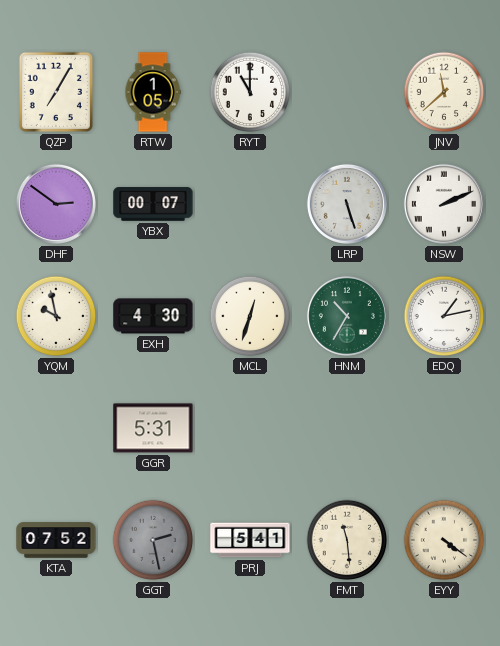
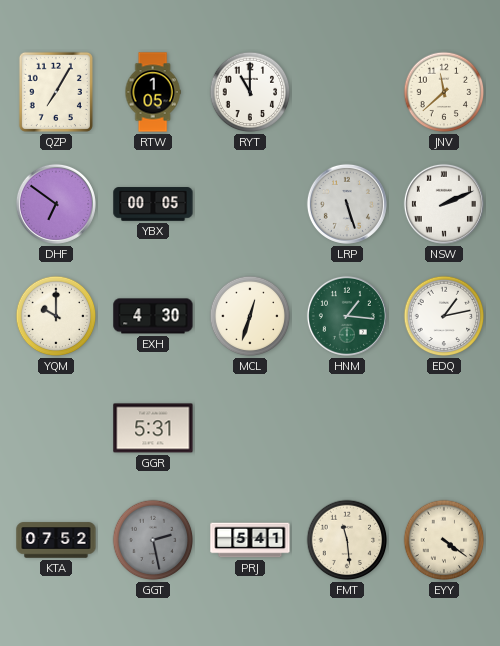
DHF: 2:51 -> 6:51
YBX: 00:07 -> 00:05
YQM: 9:58 -> 10:00
HNM: 10:35 -> 1:16
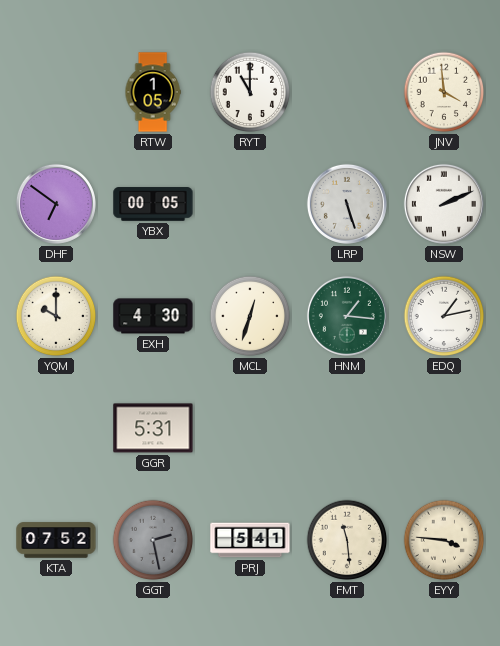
QZP: 7:05 -> none
JNV: 11:38 -> 3:59
EYY: 4:21 -> 3:46
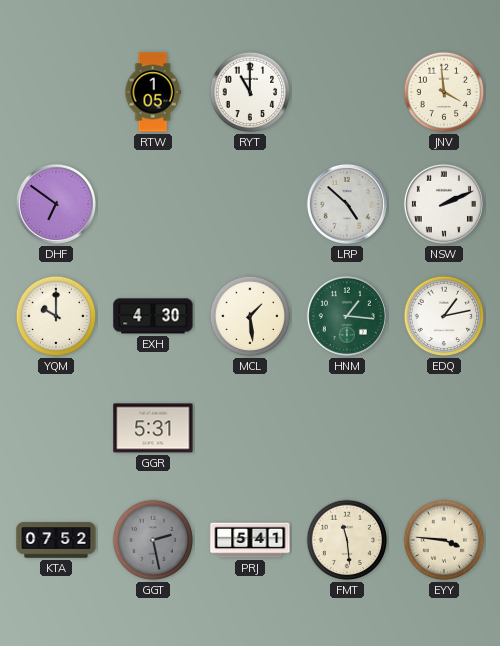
YBX: 00:05 -> none
LRP: 5:27 -> 4:52
MCL: 12:33 -> 1:29
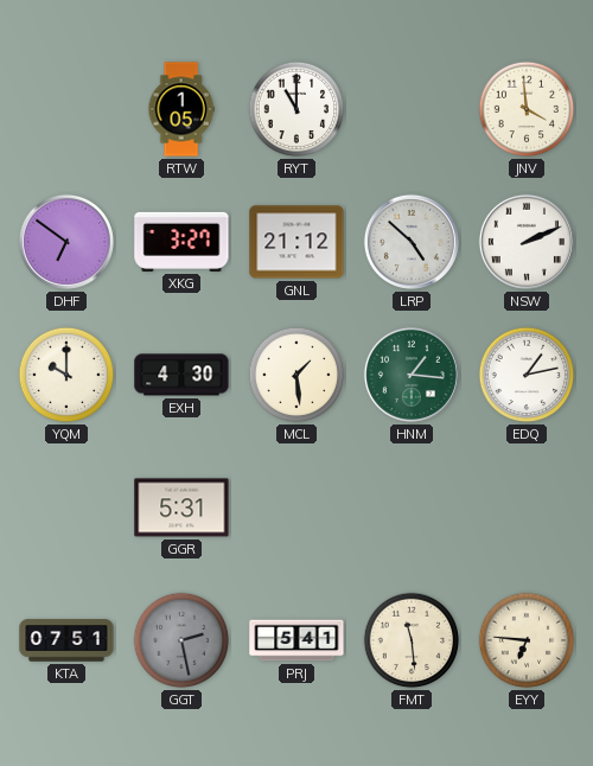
XKG: none -> 3:27
GNL: none -> 21:12
KTA: 07:52 -> 07:51
EYY: 3:46 -> 6:46
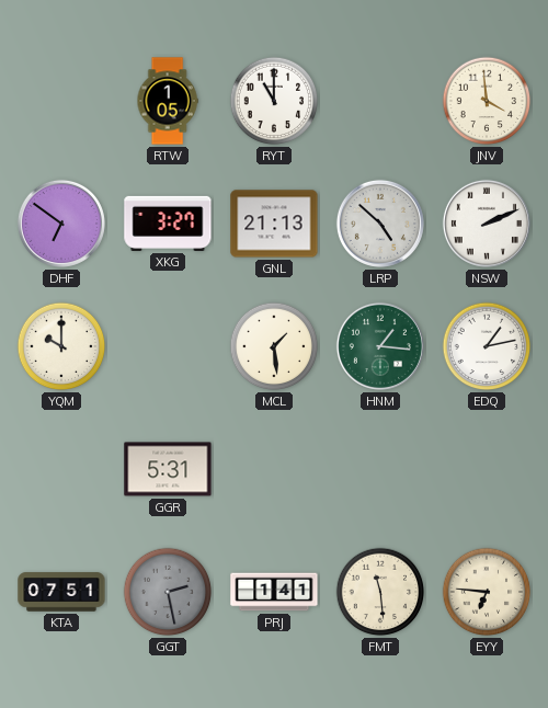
GNL: 21:12 -> 21:13
EXH: 4:30 -> none
PRJ: 5:41 -> 1:41
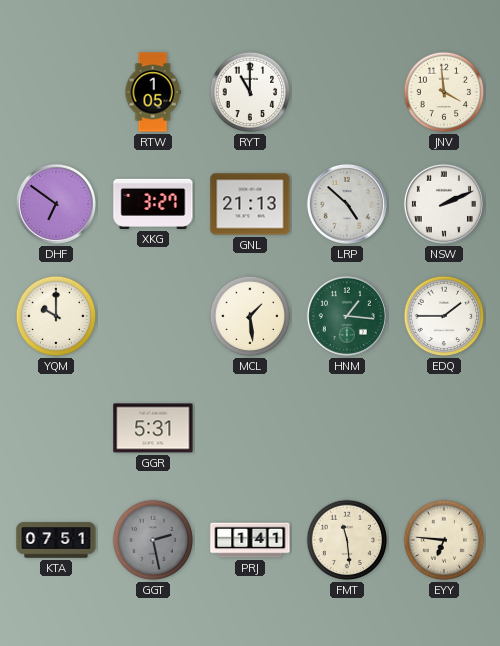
EDQ: 1:13 -> 1:45
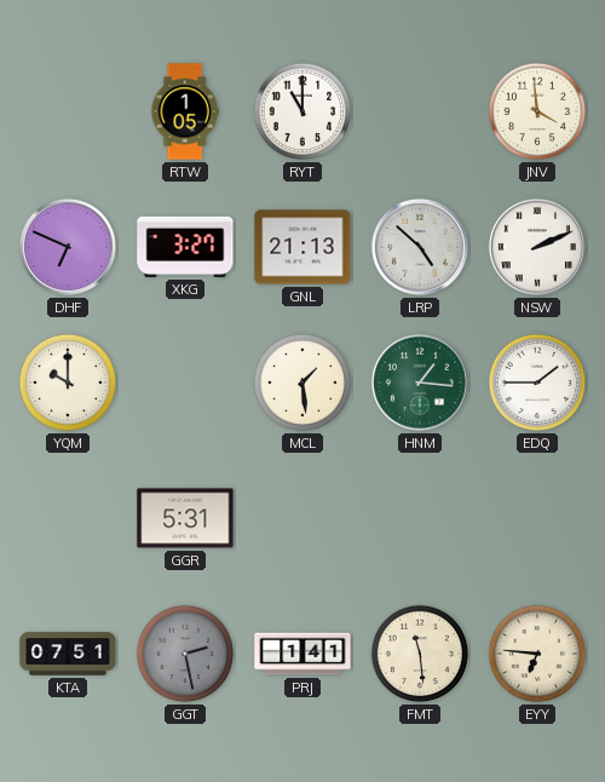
DHF: 6:51 -> 6:49
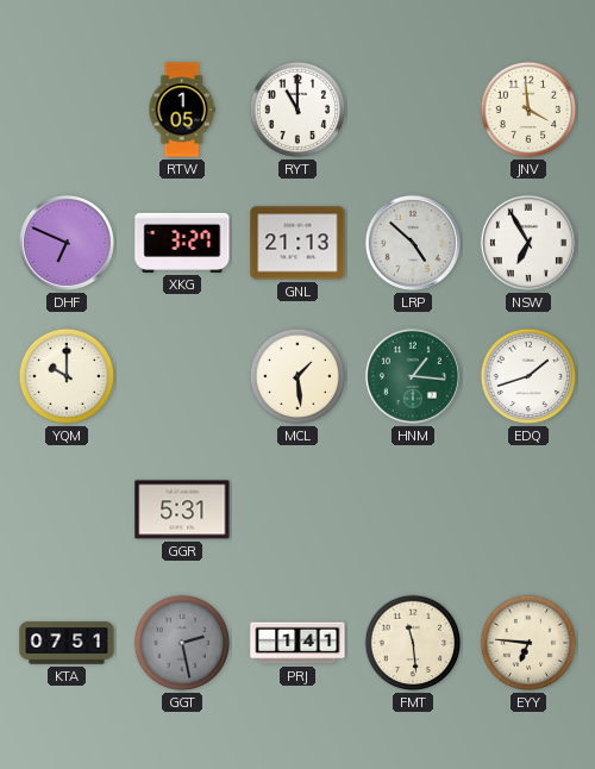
NSW: 2:11 -> 6:55
EDQ: 1:45 -> 1:42
